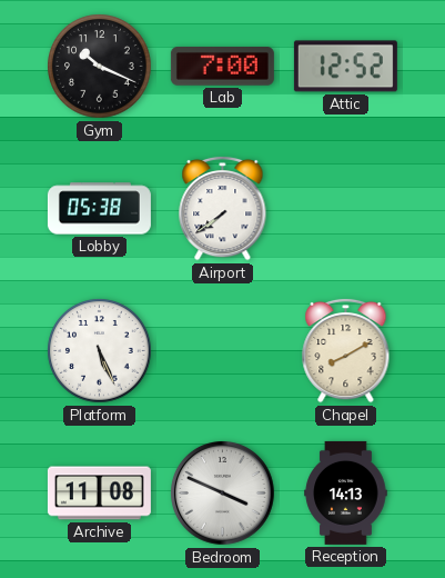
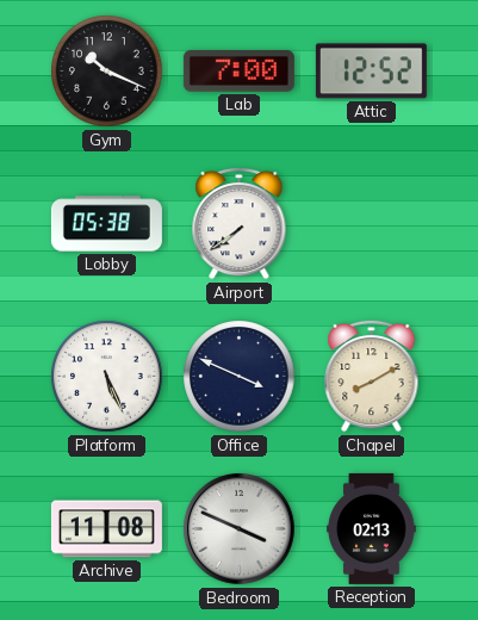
Office: none -> 3:49
Reception: 14:13 -> 02:13
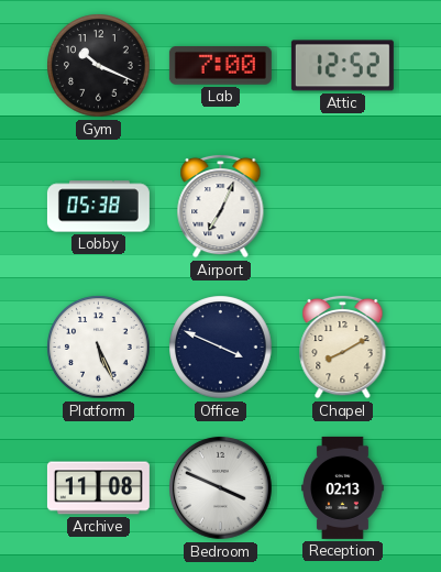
Airport: 7:39 -> 7:04
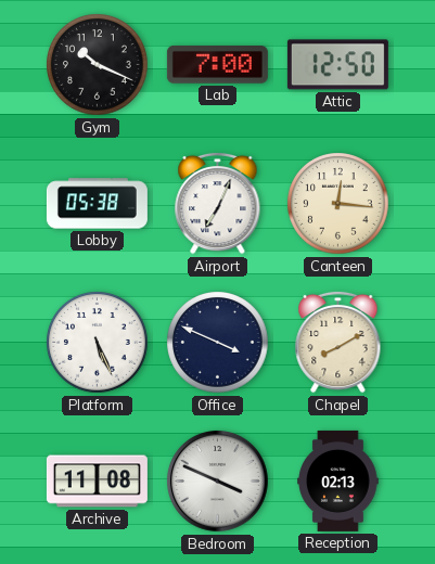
Attic: 12:52 -> 12:50
Canteen: none -> 12:16
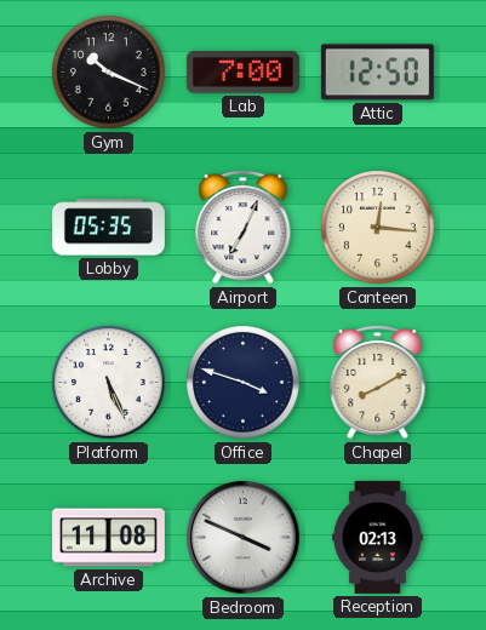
Lobby: 05:38 -> 05:35
Office: 3:49 -> 3:48
